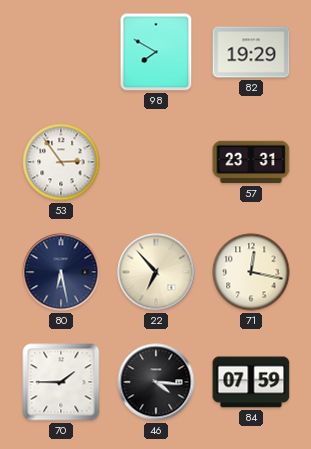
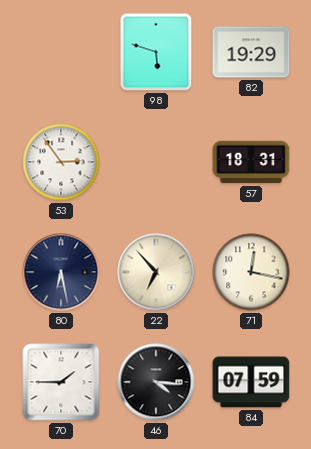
98: 7:50 -> 5:48
57: 23:31 -> 18:31
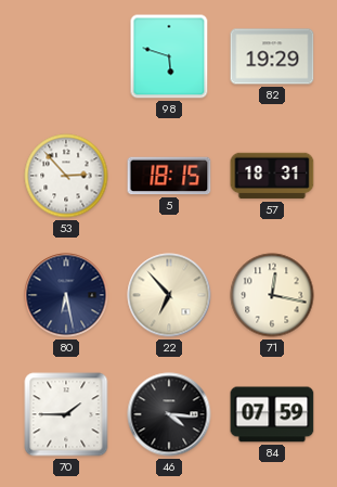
53: 2:54 -> 2:53
5: none -> 18:15
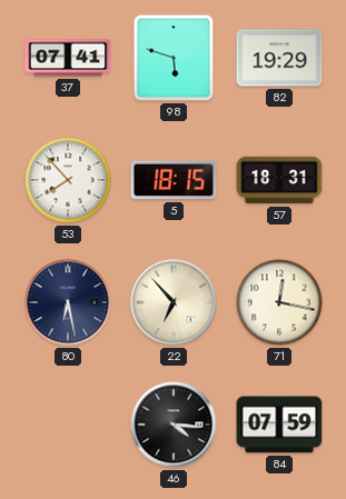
37: none -> 07:41
53: 2:53 -> 7:53
70: 1:45 -> none
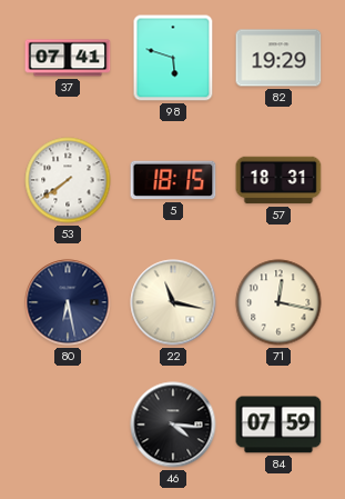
53: 7:53 -> 7:39
22: 6:53 -> 11:17
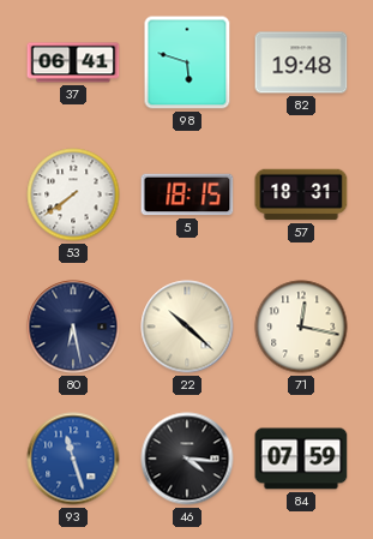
37: 07:41 -> 06:41
82: 19:29 -> 19:48
22: 11:17 -> 10:22
93: none -> 11:27
